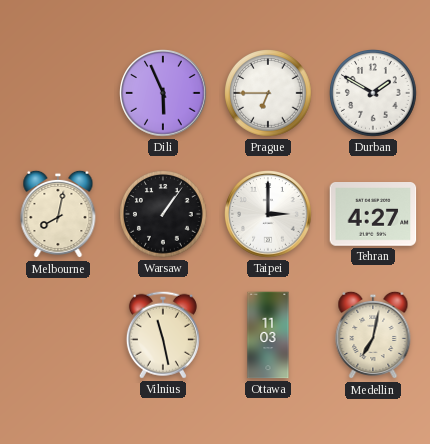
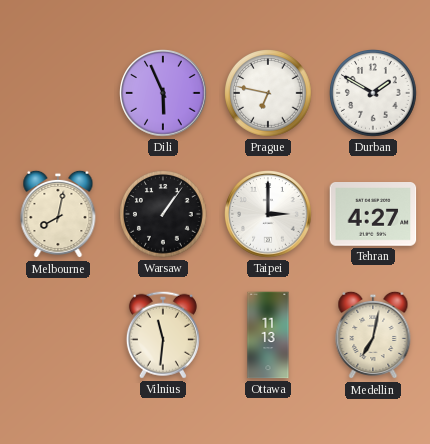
Prague: 6:45 -> 6:47
Vilnius: 11:28 -> 11:31
Ottawa: 11:03 -> 11:13
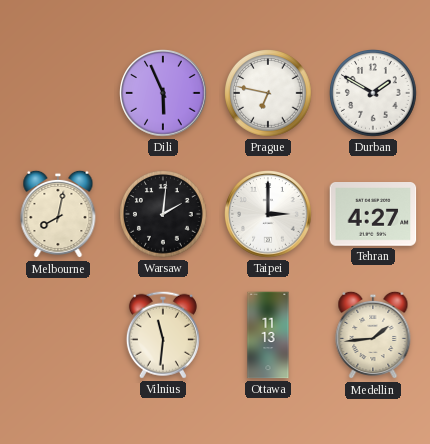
Warsaw: 1:06 -> 2:01
Medellin: 7:02 -> 1:44
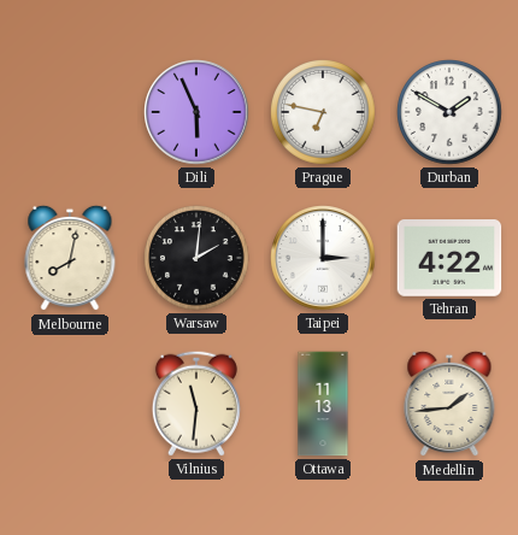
Tehran: 4:27 -> 4:22
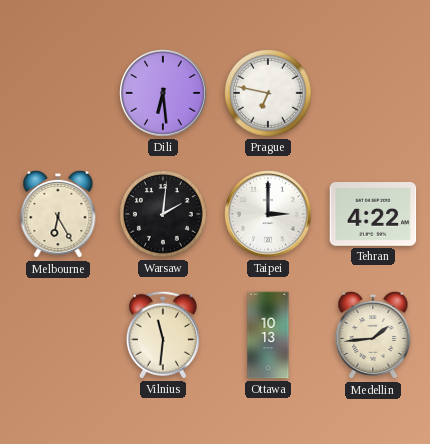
Dili: 5:56 -> 6:29
Durban: 1:50 -> none
Melbourne: 8:02 -> 6:25
Ottawa: 11:13 -> 10:13
